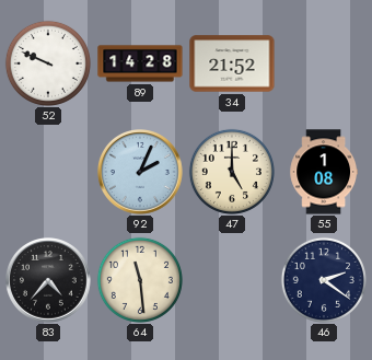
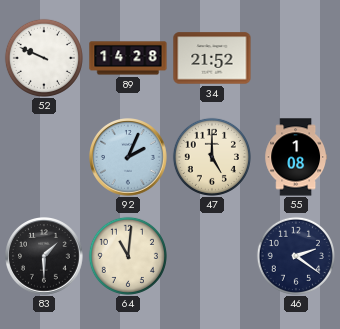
83: 4:37 -> 1:30
64: 11:29 -> 11:01
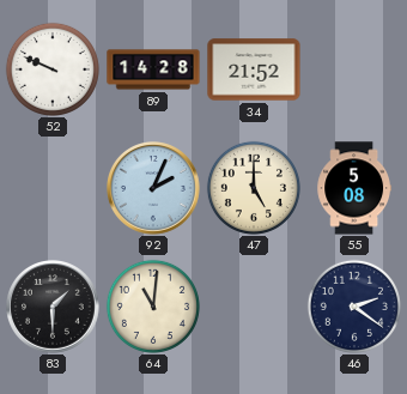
55: 1:08 -> 5:08
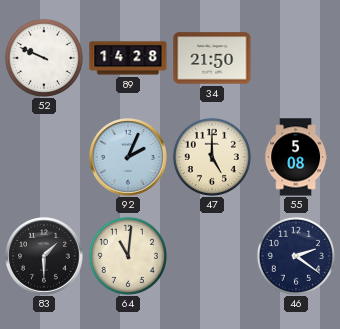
34: 21:52 -> 21:50
